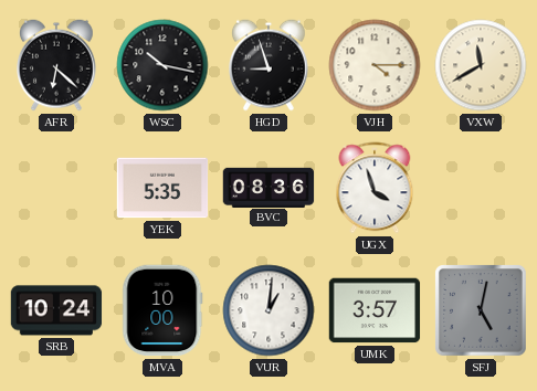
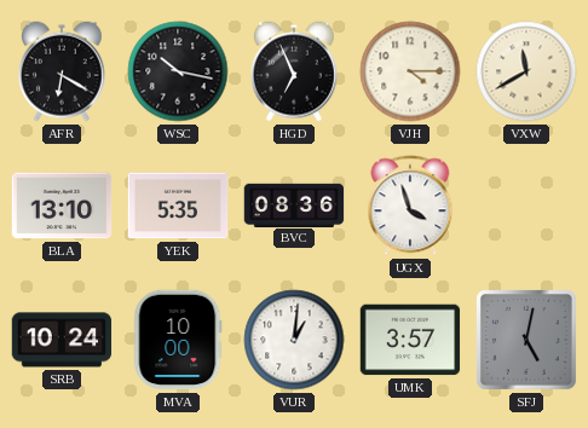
AFR: 6:22 -> 6:20
HGD: 8:57 -> 6:56
BLA: none -> 13:10
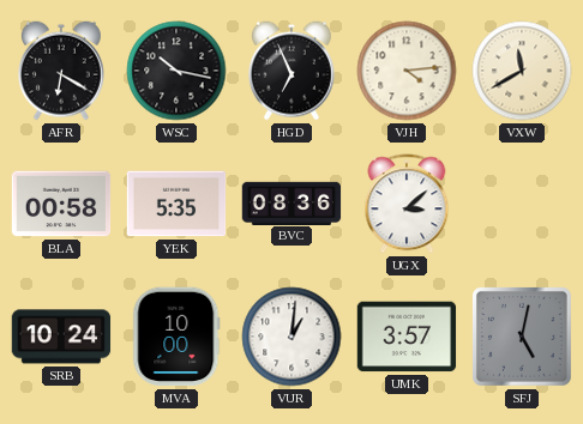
VJH: 4:15 -> 4:14
BLA: 13:10 -> 00:58
UGX: 3:57 -> 3:08
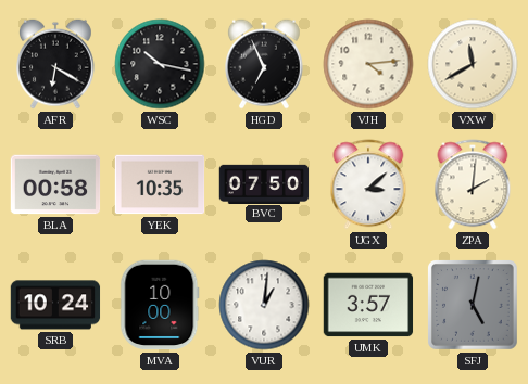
YEK: 5:35 -> 10:35
BVC: 08:36 -> 07:50
ZPA: none -> 2:01
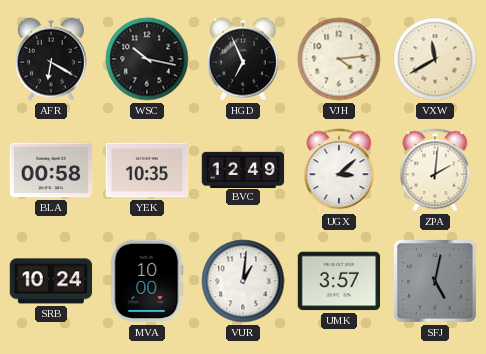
BVC: 07:50 -> 12:49
